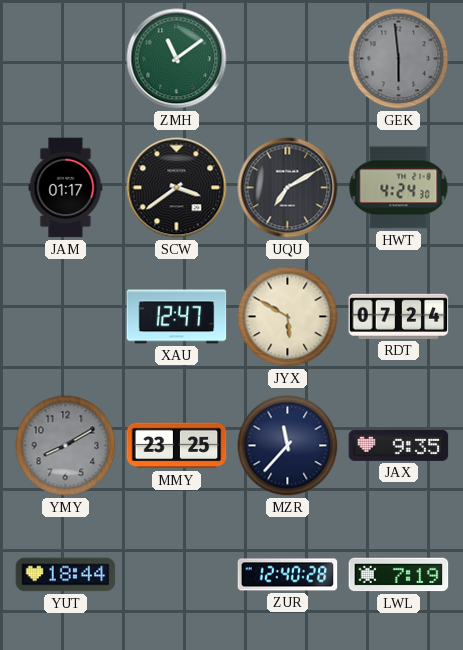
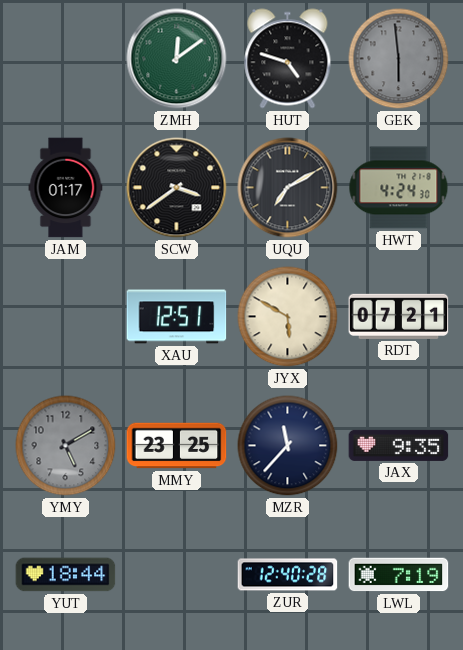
ZMH: 11:09 -> 12:09
HUT: none -> 4:48
XAU: 12:47 -> 12:51
RDT: 07:24 -> 07:21
YMY: 8:10 -> 5:10
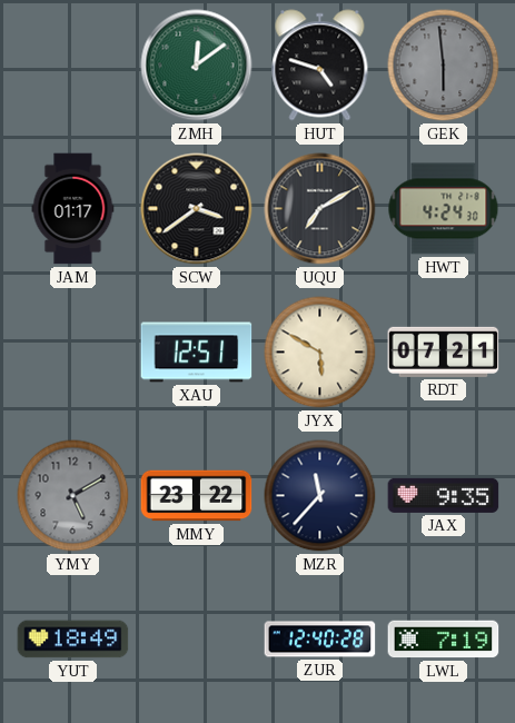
MMY: 23:25 -> 23:22
YUT: 18:44 -> 18:49
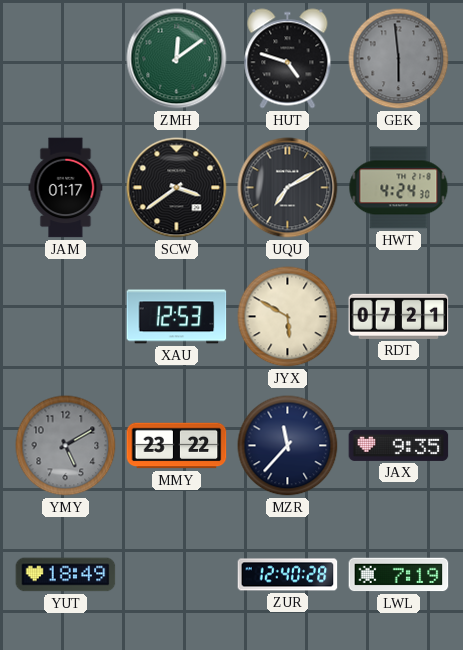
XAU: 12:51 -> 12:53
